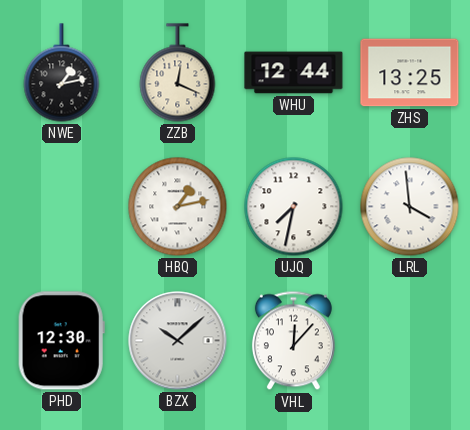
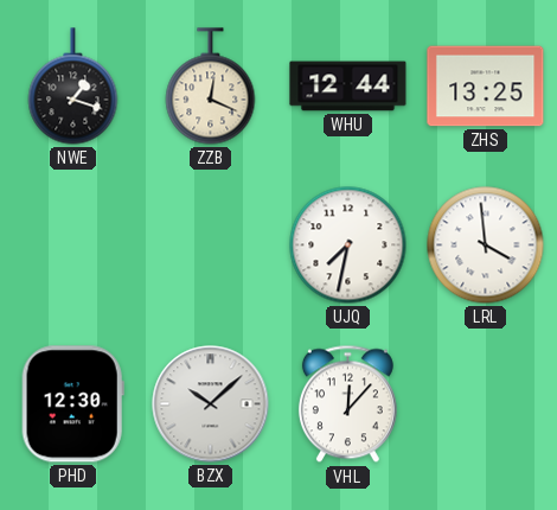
NWE: 1:13 -> 1:18
HBQ: 1:13 -> none
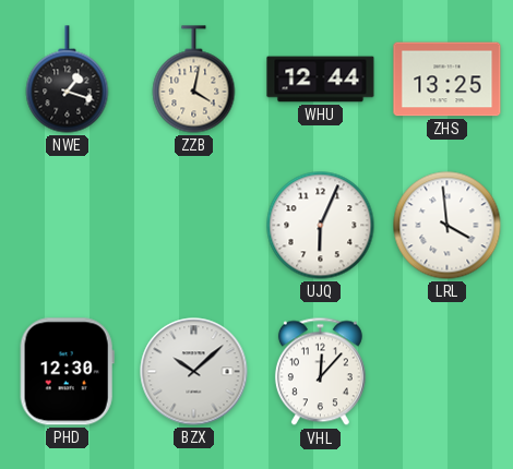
ZZB: 12:19 -> 4:02
UJQ: 7:32 -> 6:04
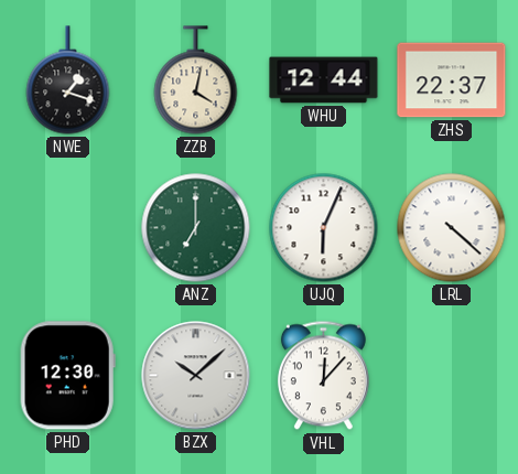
ZHS: 13:25 -> 22:37
ANZ: none -> 7:00
LRL: 3:59 -> 4:22
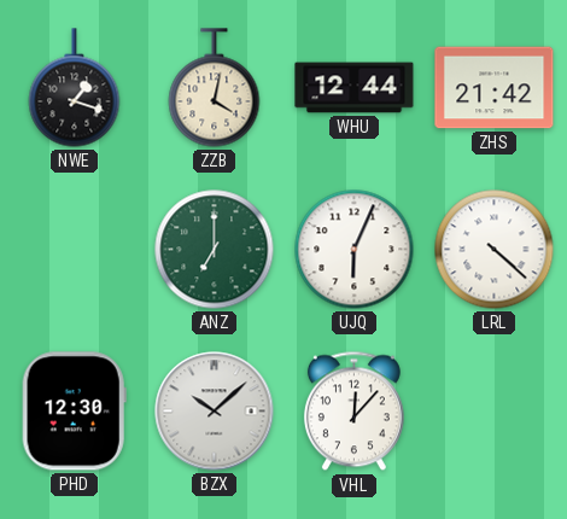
ZHS: 22:37 -> 21:42
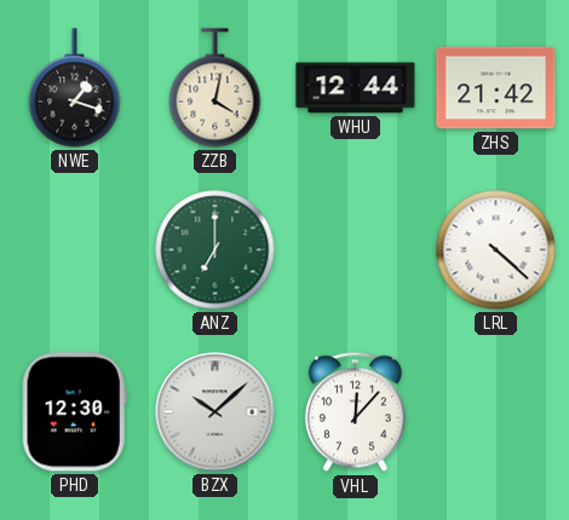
UJQ: 6:04 -> none
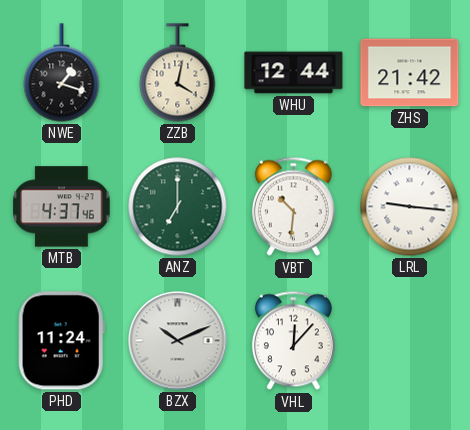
MTB: none -> 4:37
VBT: none -> 10:31
LRL: 4:22 -> 9:16
PHD: 12:30 -> 11:24
BZX: 10:08 -> 10:11
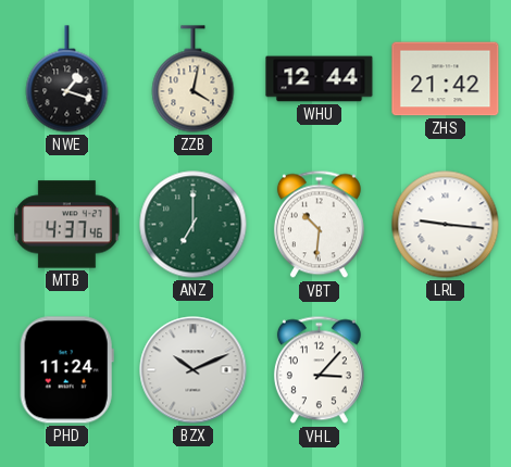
VHL: 12:07 -> 3:07
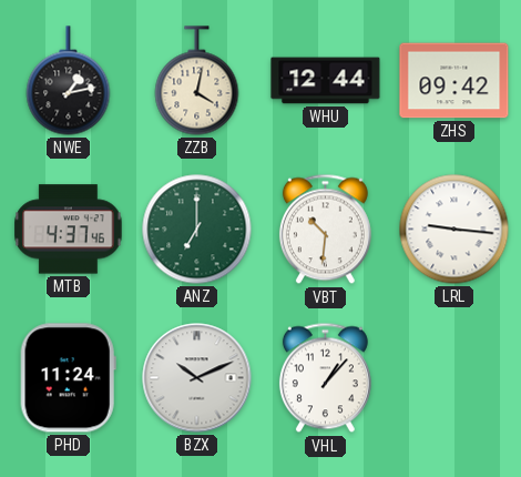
NWE: 1:18 -> 1:13
ZHS: 21:42 -> 09:42
VHL: 3:07 -> 1:07
